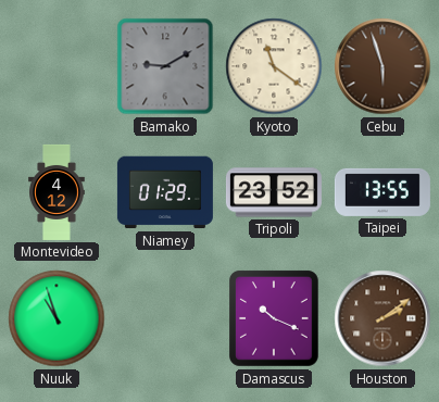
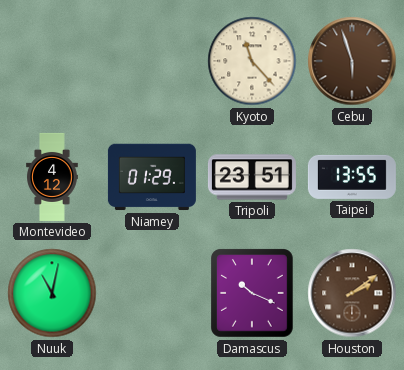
Bamako: 9:10 -> none
Kyoto: 11:21 -> 11:23
Tripoli: 23:52 -> 23:51
Nuuk: 10:57 -> 11:02
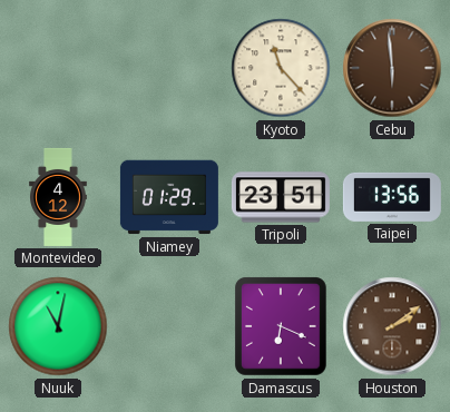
Cebu: 5:57 -> 5:59
Taipei: 13:55 -> 13:56
Damascus: 10:19 -> 6:19
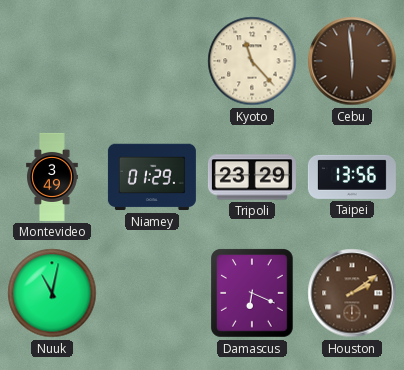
Montevideo: 4:12 -> 3:49
Tripoli: 23:51 -> 23:29
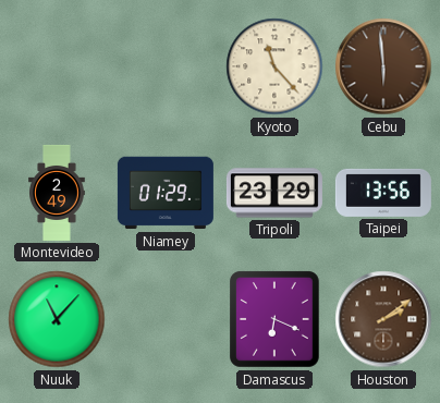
Montevideo: 3:49 -> 2:49
Nuuk: 11:02 -> 11:07
